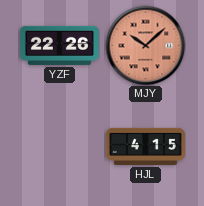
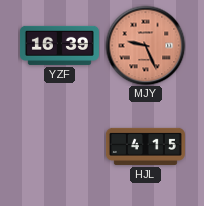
YZF: 22:26 -> 16:39
MJY: 10:08 -> 9:26
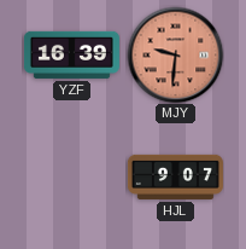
MJY: 9:26 -> 9:31
HJL: 4:15 -> 9:07
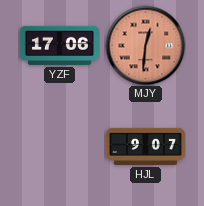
YZF: 16:39 -> 17:06
MJY: 9:31 -> 12:31
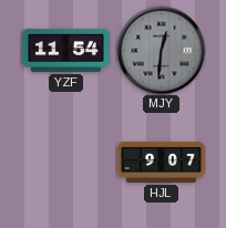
YZF: 17:06 -> 11:54
MJY dial: salmon -> grey
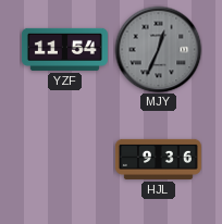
MJY: 12:31 -> 12:34
HJL: 9:07 -> 9:36
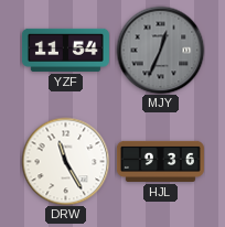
DRW: none -> 11:25
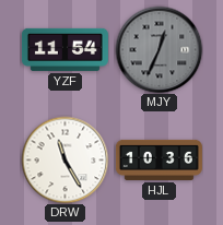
HJL: 9:36 -> 10:36
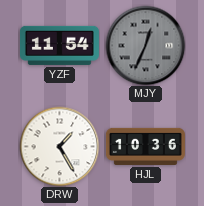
DRW: 11:25 -> 1:25
